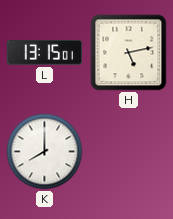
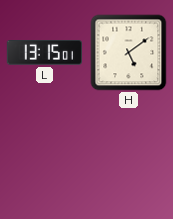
H: 5:13 -> 5:09
K: 8:00 -> none
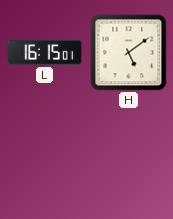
L: 13:15 -> 16:15
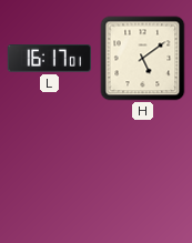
L: 16:15 -> 16:17
